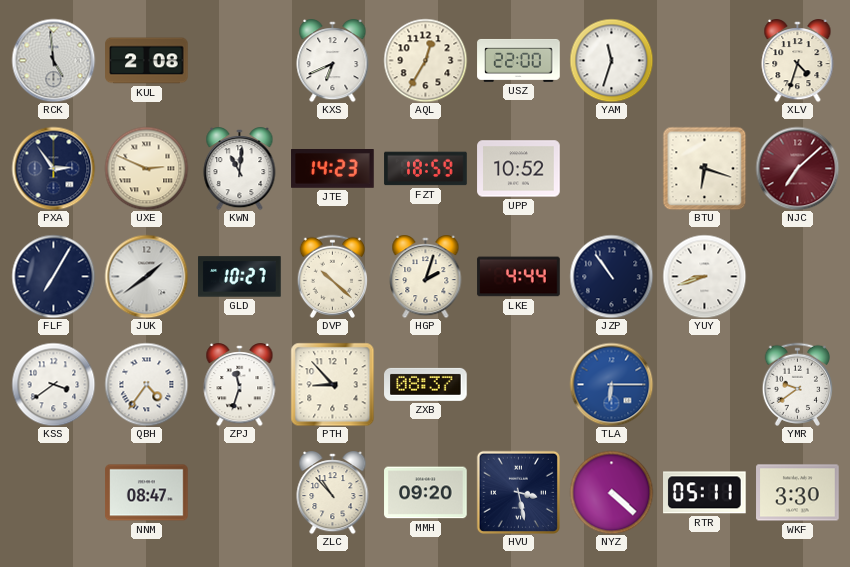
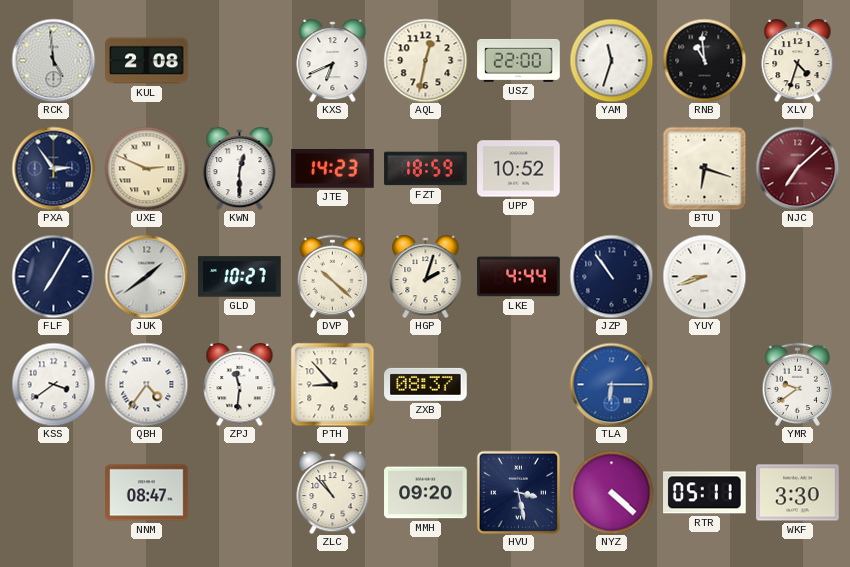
AQL: 12:35 -> 12:32
RNB: none -> 10:59
KWN: 11:01 -> 12:30
ZPJ: 11:33 -> 11:31
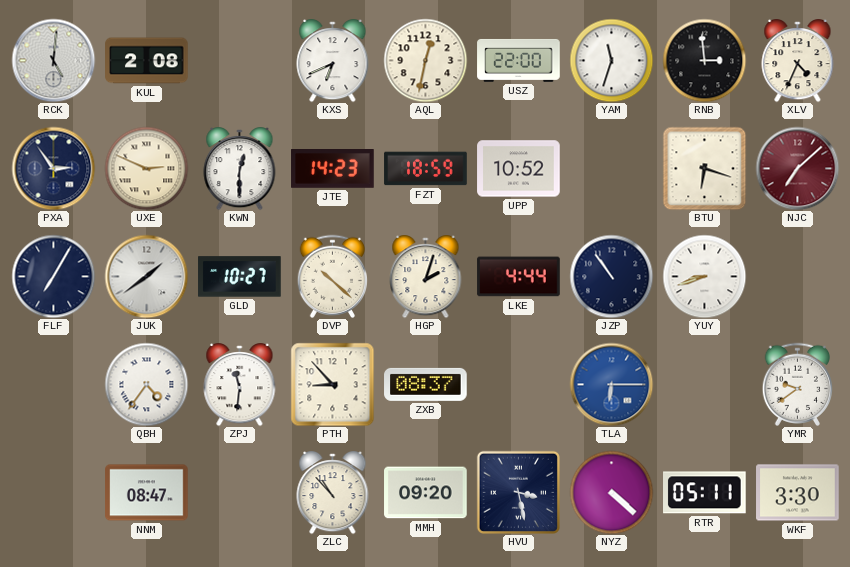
RCK: 4:59 -> 5:01
RNB: 10:59 -> 2:59
XLV: 4:33 -> 4:34
KSS: 3:39 -> none
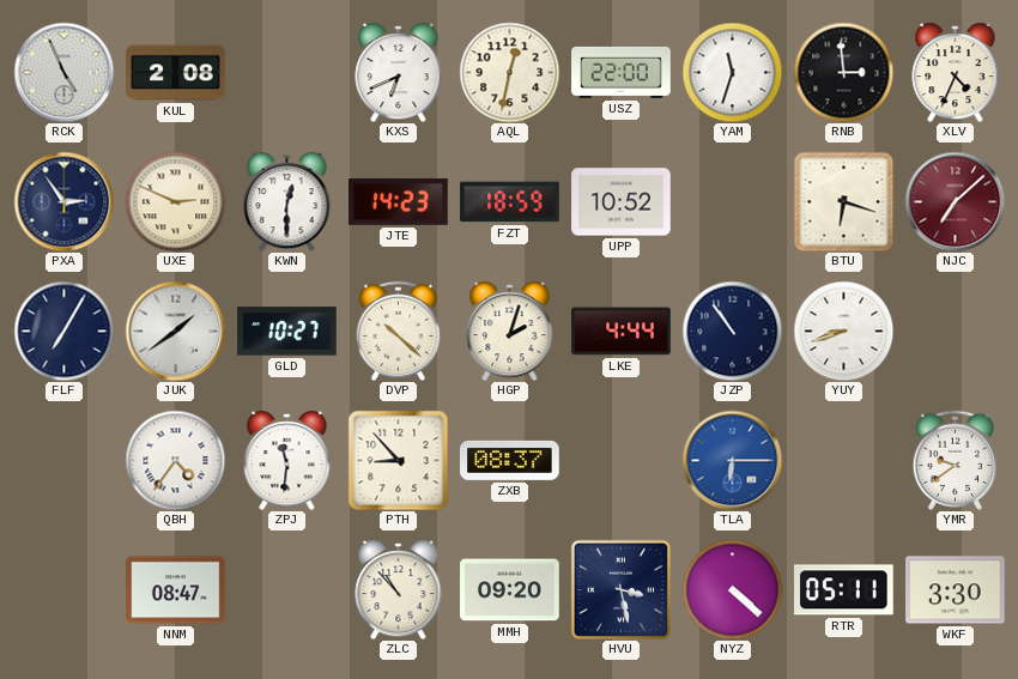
RCK: 5:01 -> 4:56
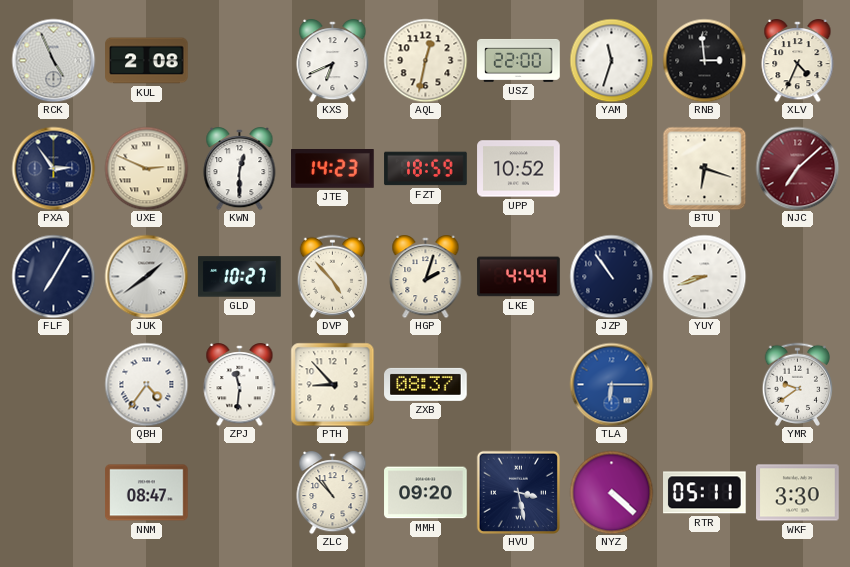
DVP: 10:22 -> 4:53
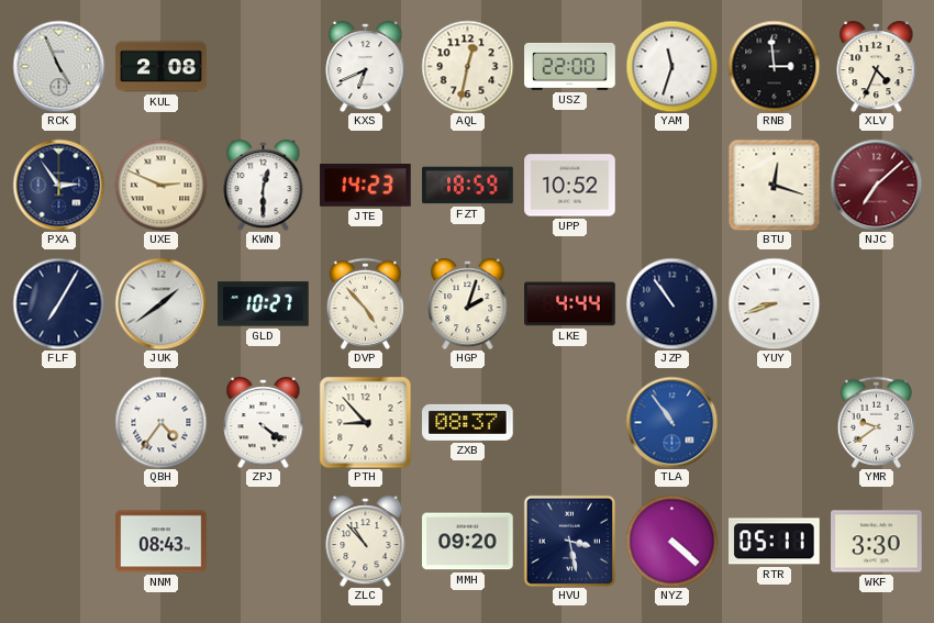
BTU: 6:18 -> 12:18
ZPJ: 11:31 -> 4:21
TLA: 6:15 -> 10:54
NNM: 08:47 -> 08:43
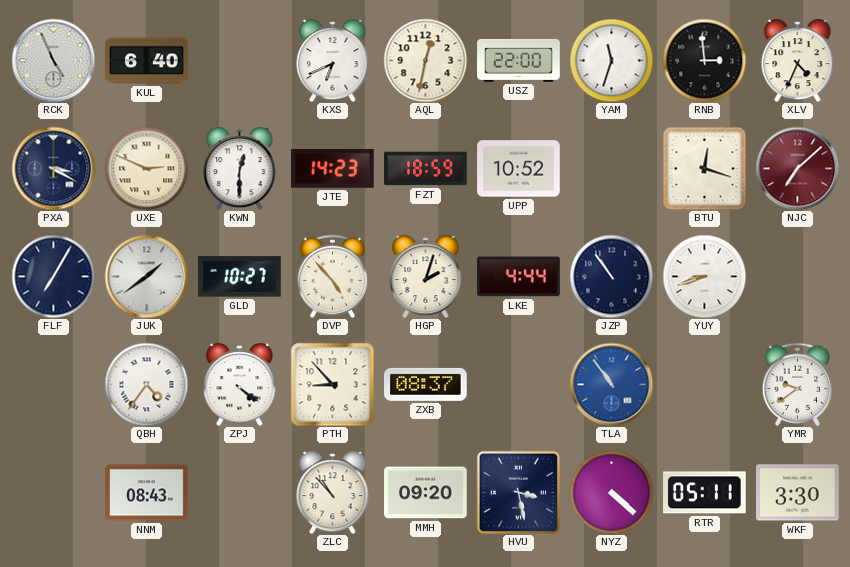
KUL: 2:08 -> 6:40
PXA: 2:54 -> 3:20
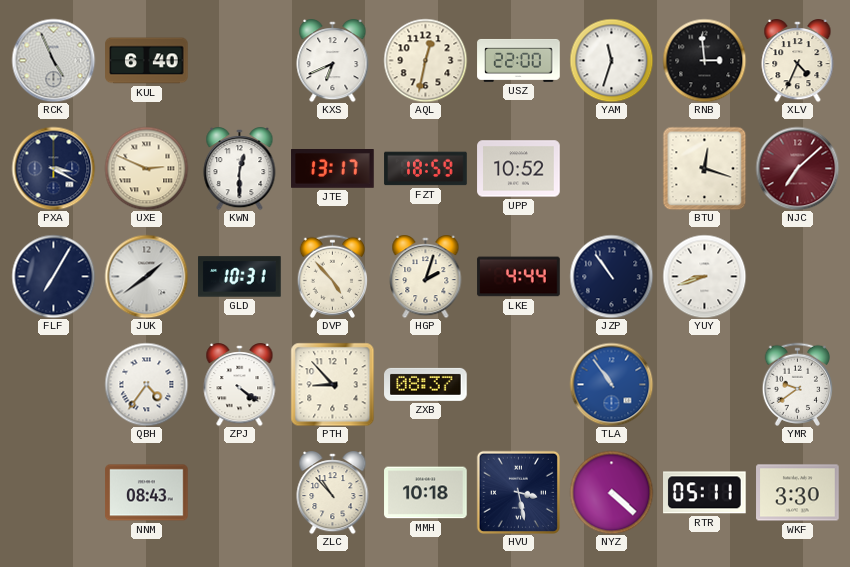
JTE: 14:23 -> 13:17
GLD: 10:27 -> 10:31
MMH: 09:20 -> 10:18
